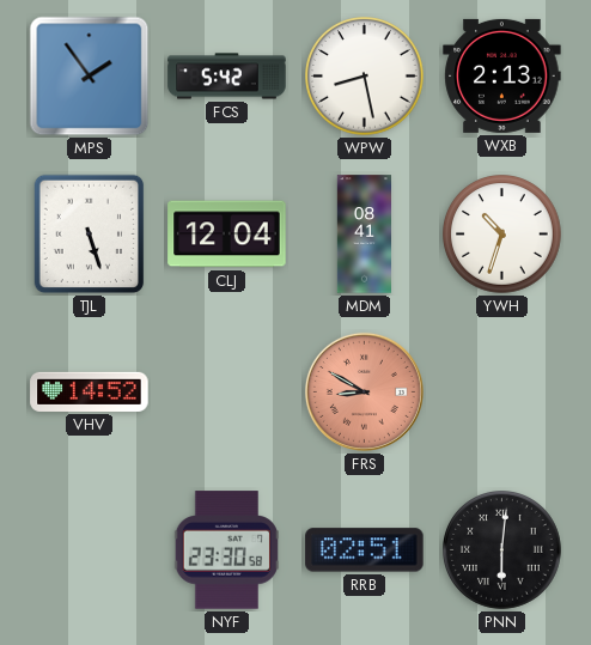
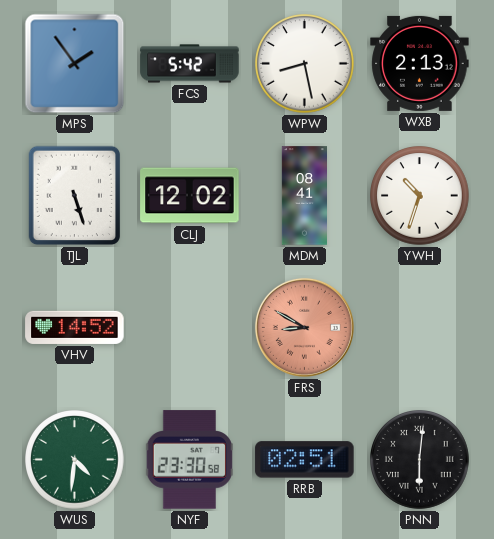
CLJ: 12:04 -> 12:02
WUS: none -> 4:31
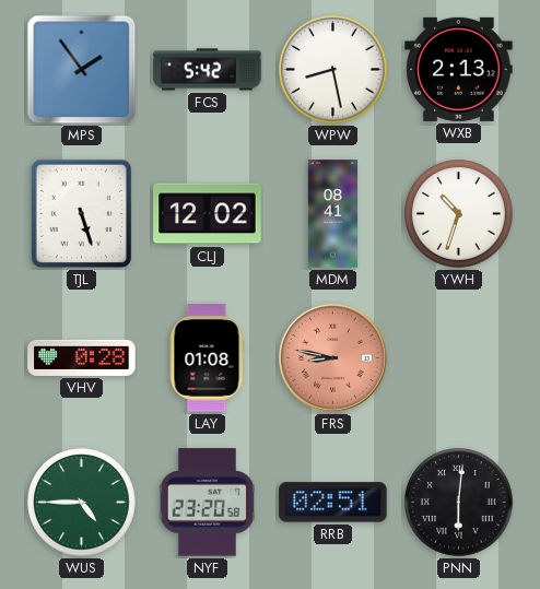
VHV: 14:52 -> 0:28
LAY: none -> 01:08
FRS: 8:50 -> 8:47
WUS: 4:31 -> 4:45
NYF: 23:30 -> 23:20
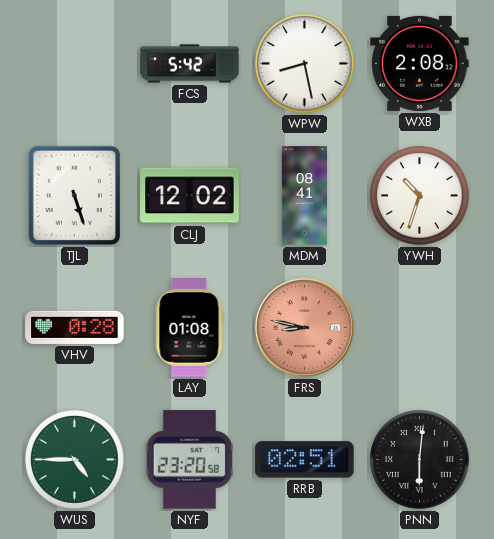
MPS: 1:54 -> none
WXB: 2:13 -> 2:08
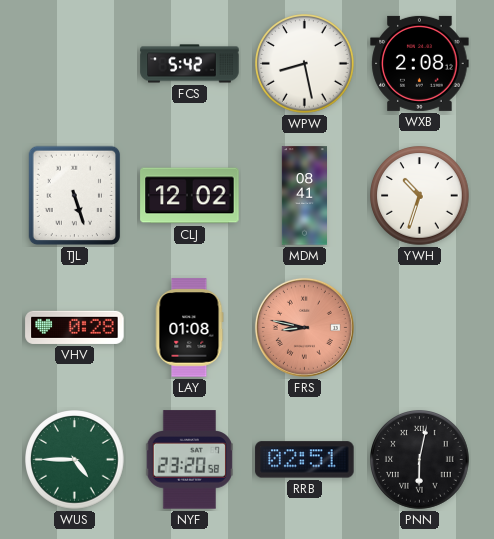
PNN: 6:01 -> 6:02
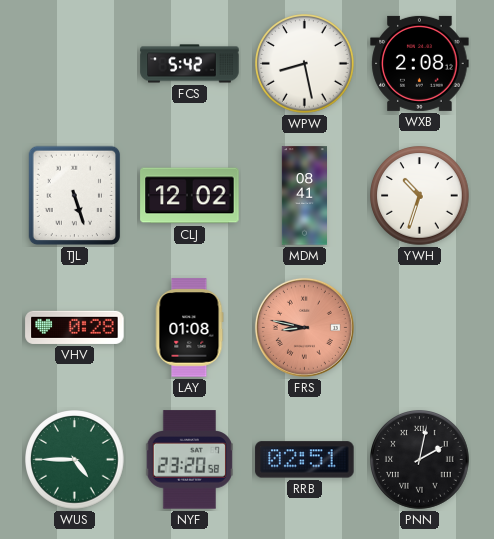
PNN: 6:02 -> 2:02
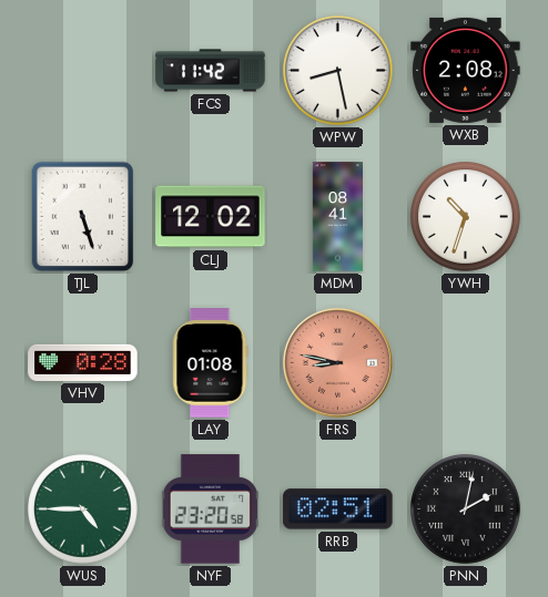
FCS: 5:42 -> 11:42
